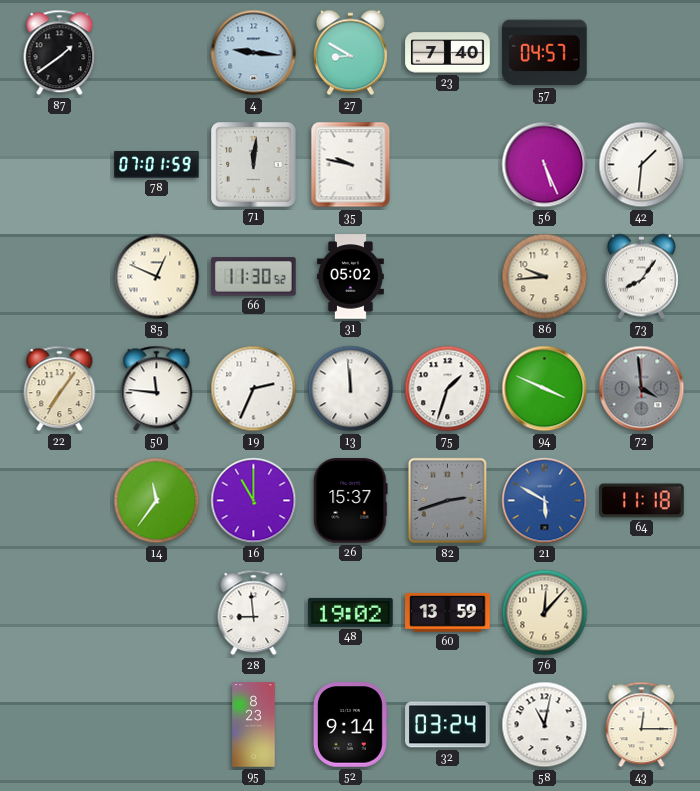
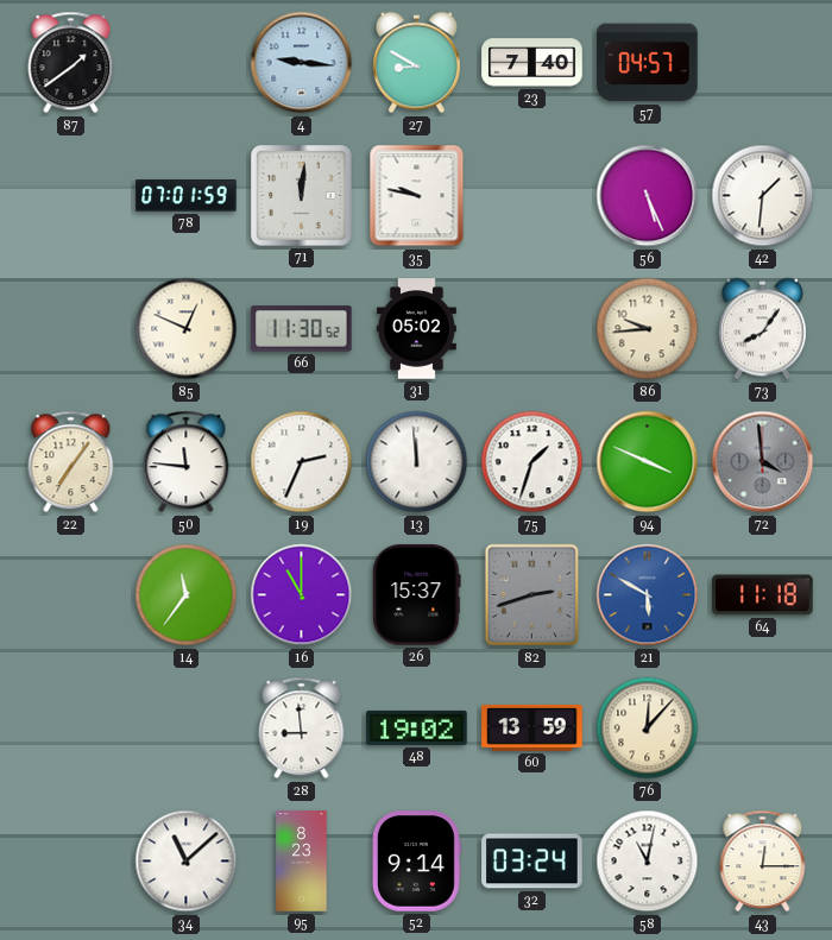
34: none -> 11:08
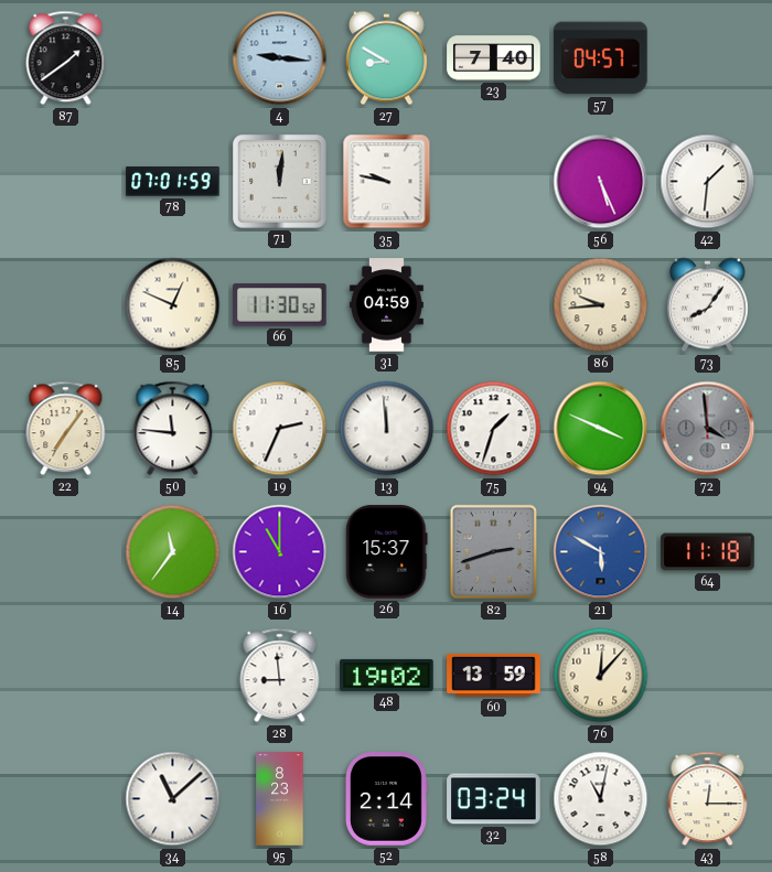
31: 05:02 -> 04:59
52: 9:14 -> 2:14
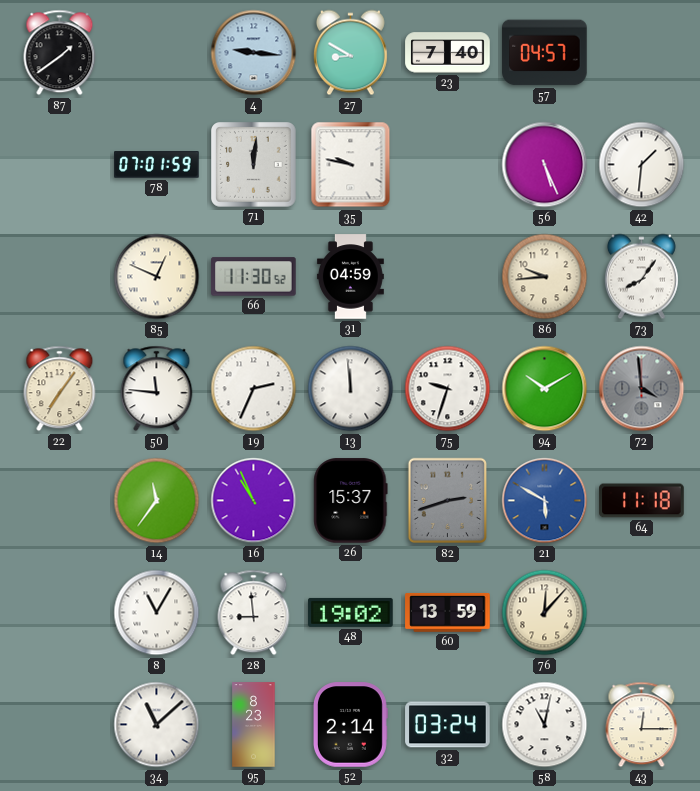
75: 1:33 -> 9:33
94: 3:49 -> 10:10
16: 11:00 -> 10:56
8: none -> 11:05
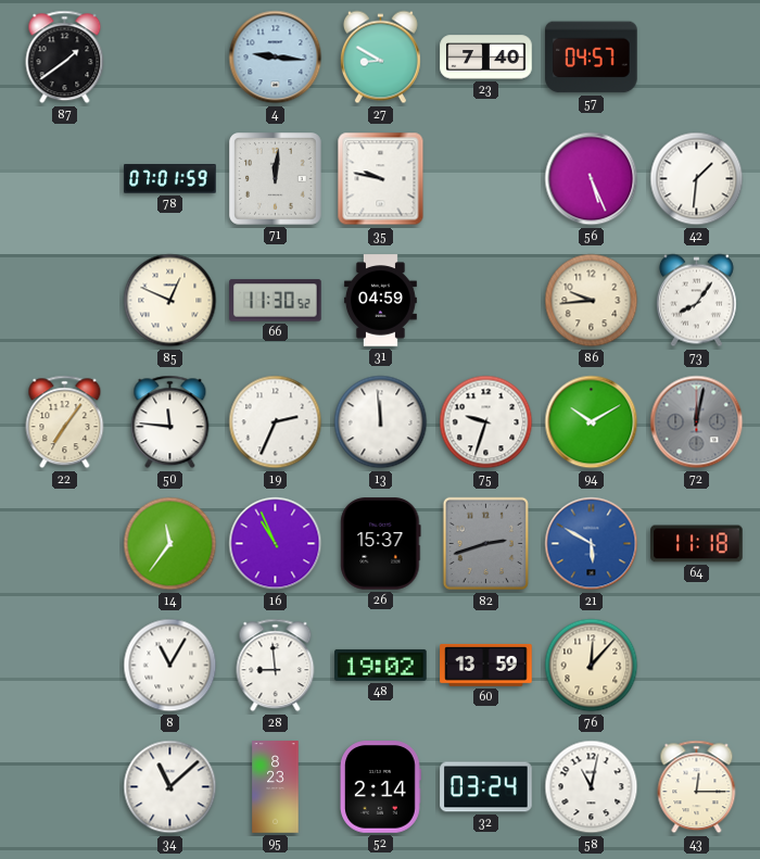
72: 3:59 -> 12:02
